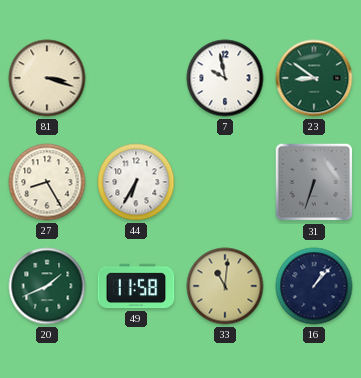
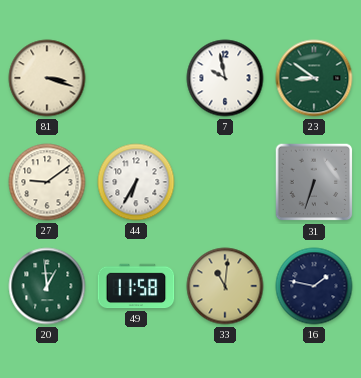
27: 8:25 -> 9:09
20: 1:41 -> 12:59
16: 1:07 -> 1:47
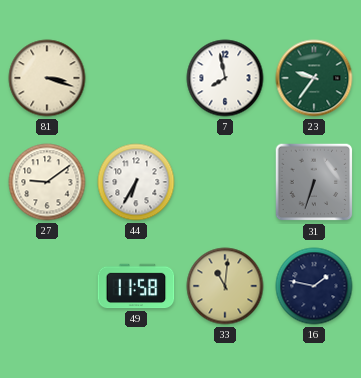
7: 9:58 -> 7:58
23: 8:51 -> 9:36
20: 12:59 -> none
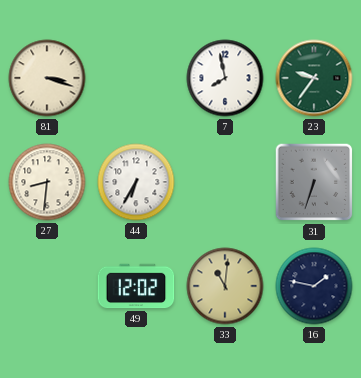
27: 9:09 -> 8:31
49: 11:58 -> 12:02
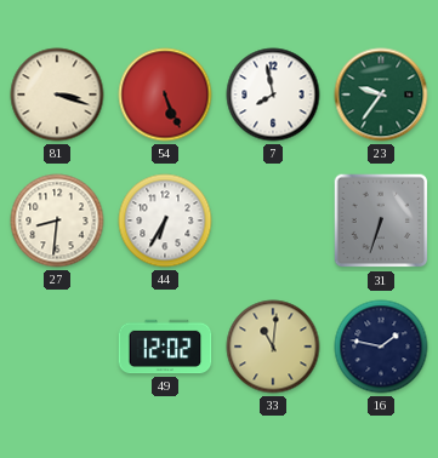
54: none -> 5:26
